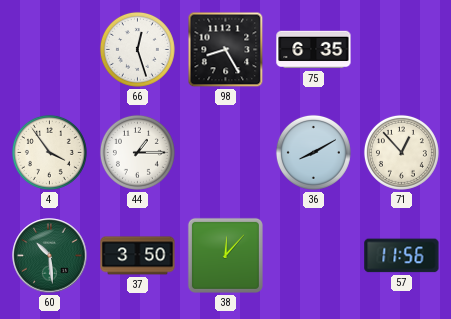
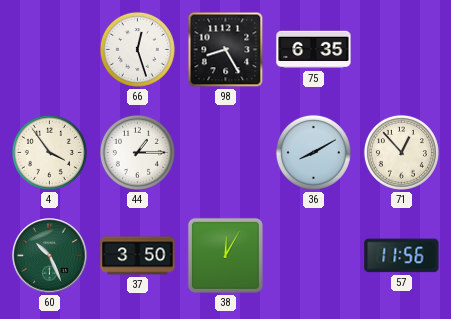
60: 10:29 -> 10:26
38: 12:07 -> 12:05
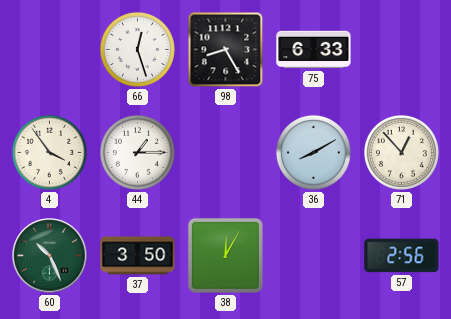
75: 6:35 -> 6:33
57: 11:56 -> 2:56
